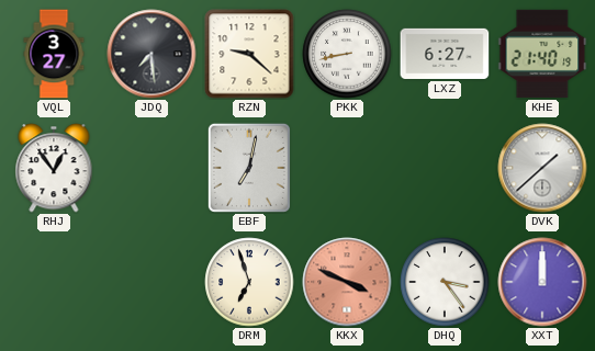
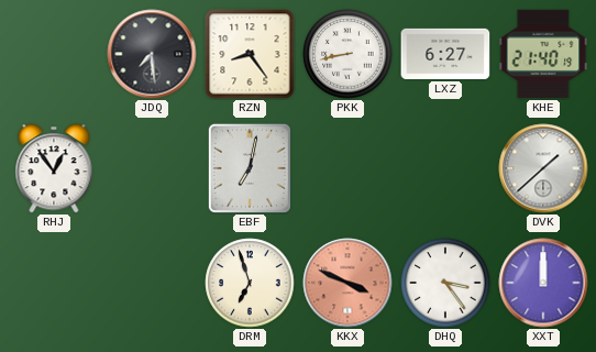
VQL: 3:27 -> none
RZN: 9:22 -> 8:24
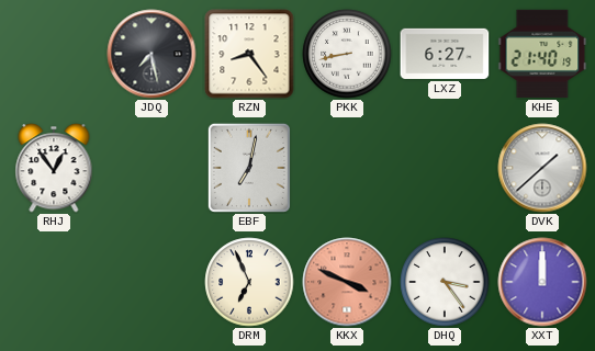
JDQ: 7:29 -> 7:28
DRM: 6:57 -> 6:56
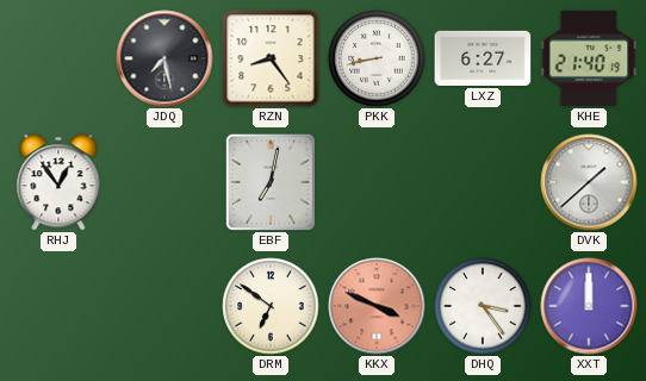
DRM: 6:56 -> 6:51
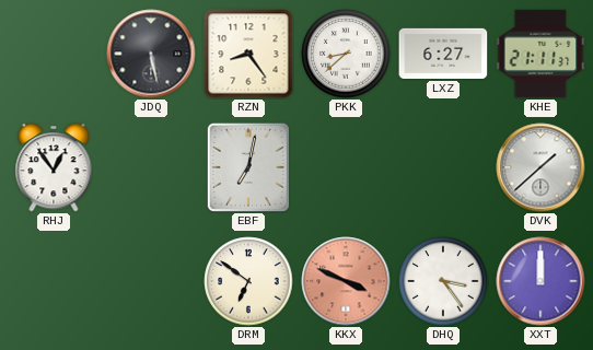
JDQ: 7:28 -> 5:28
PKK: 8:43 -> 8:38
KHE: 21:40 -> 21:11
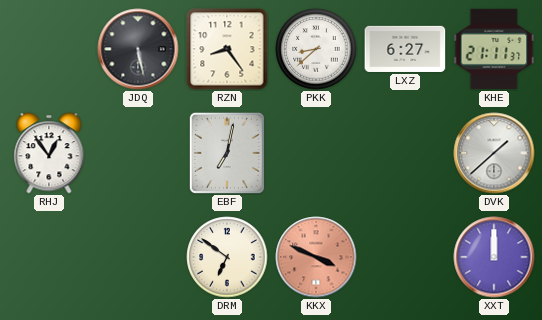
DHQ: 3:24 -> none
